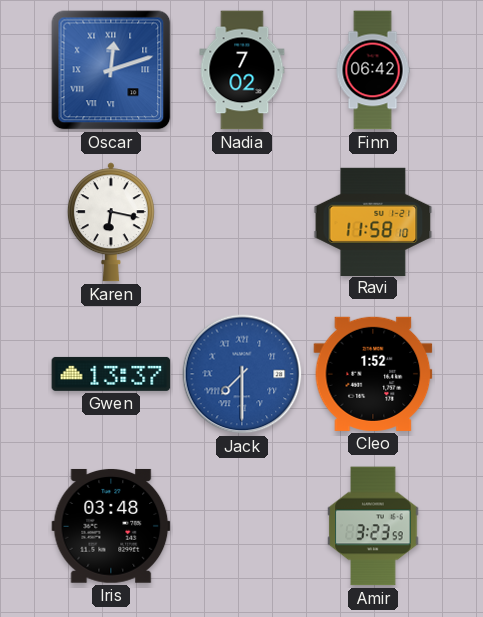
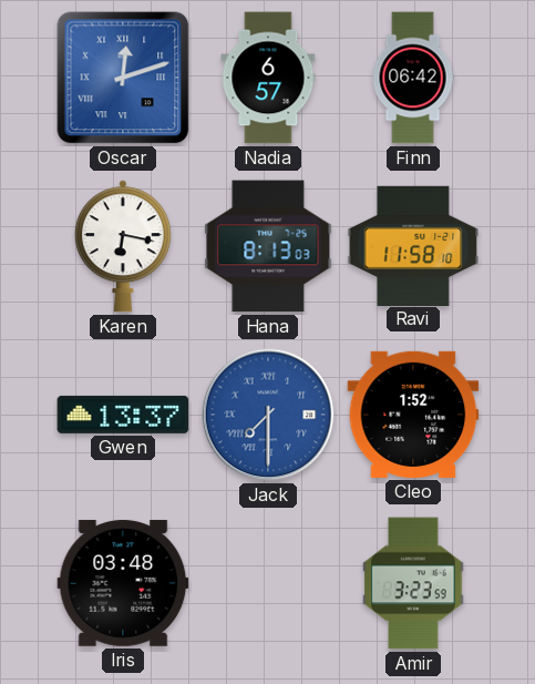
Nadia: 7:02 -> 6:57
Hana: none -> 8:13
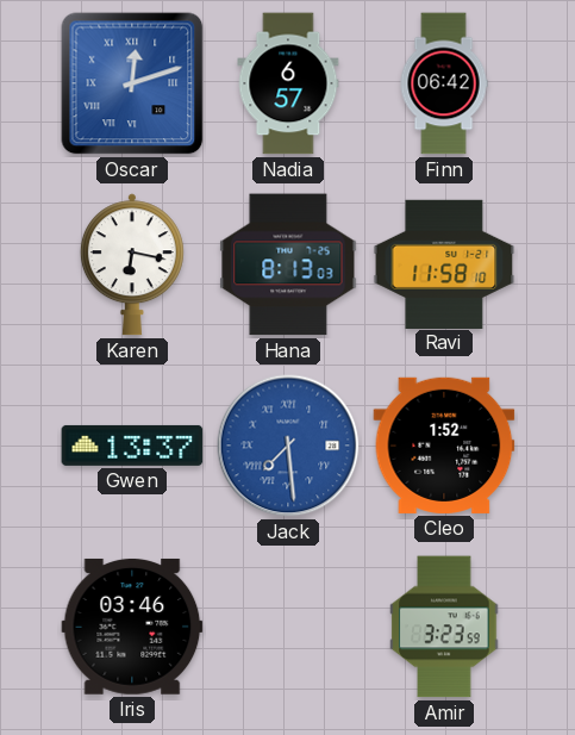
Jack: 7:30 -> 7:29
Iris: 03:48 -> 03:46
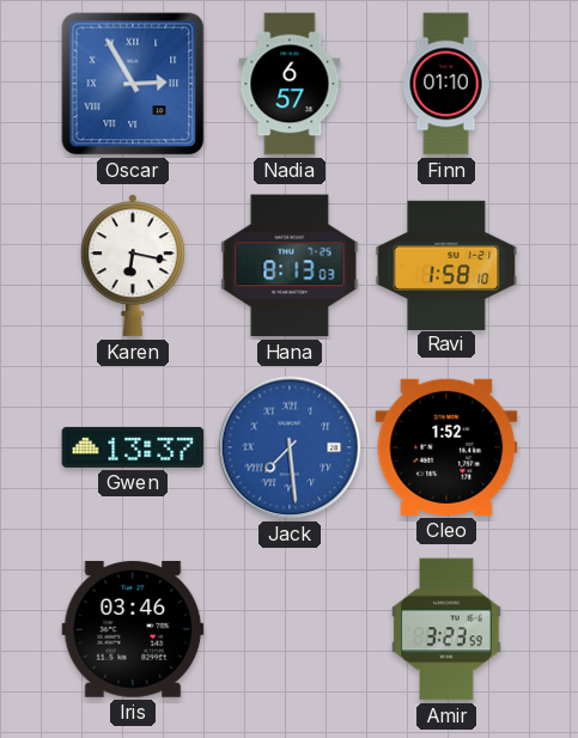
Oscar: 12:12 -> 2:55
Finn: 06:42 -> 01:10
Ravi: 11:58 -> 1:58
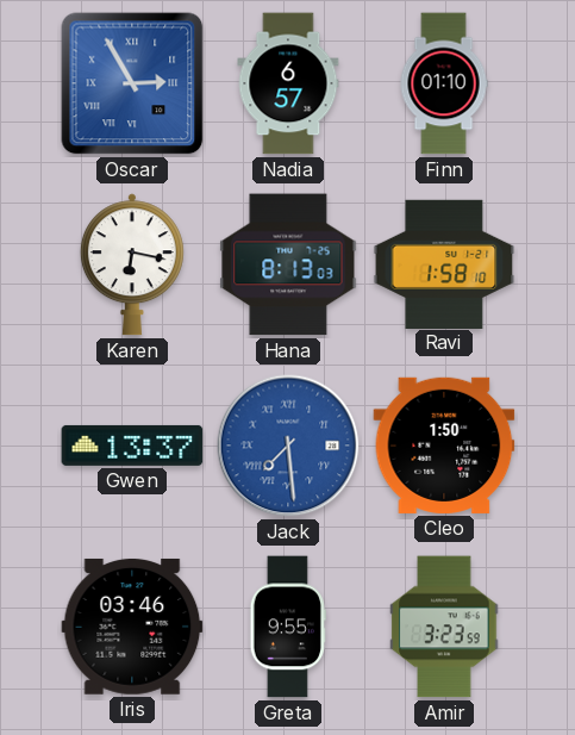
Cleo: 1:52 -> 1:50
Greta: none -> 9:55
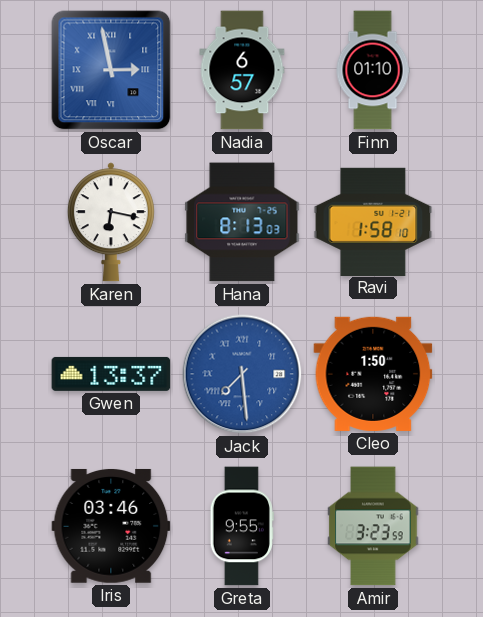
Oscar: 2:55 -> 2:58
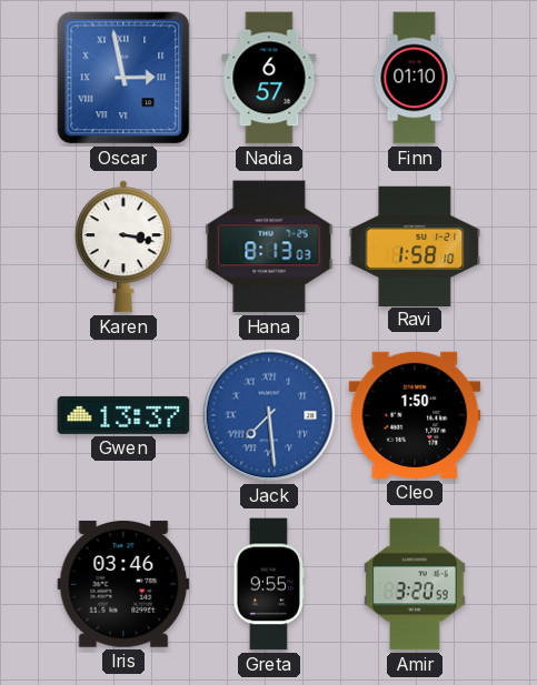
Karen: 6:17 -> 3:17
Amir: 3:23 -> 3:20
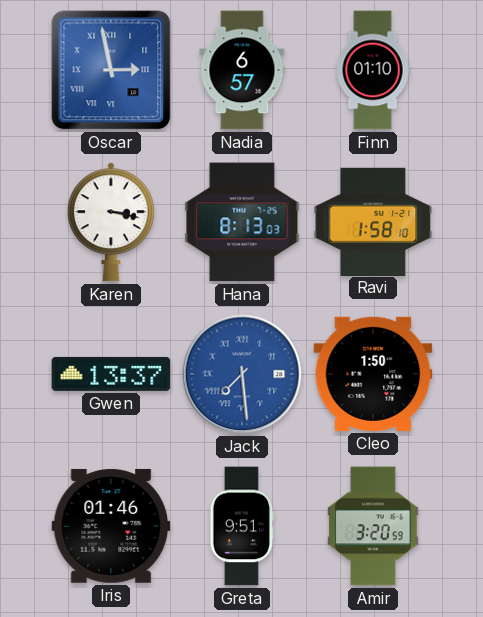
Iris: 03:46 -> 01:46
Greta: 9:55 -> 9:51
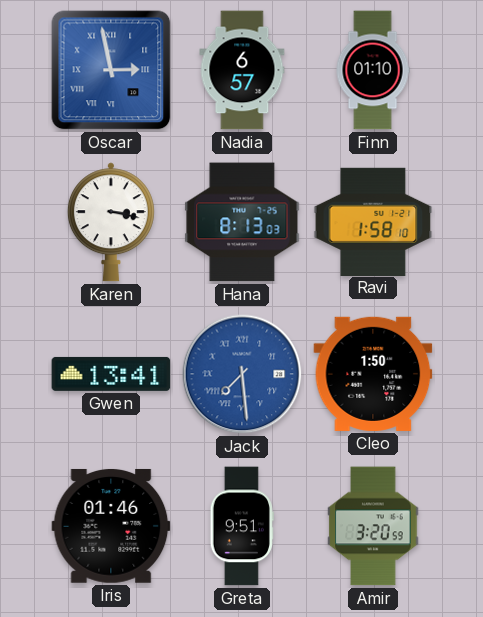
Gwen: 13:37 -> 13:41
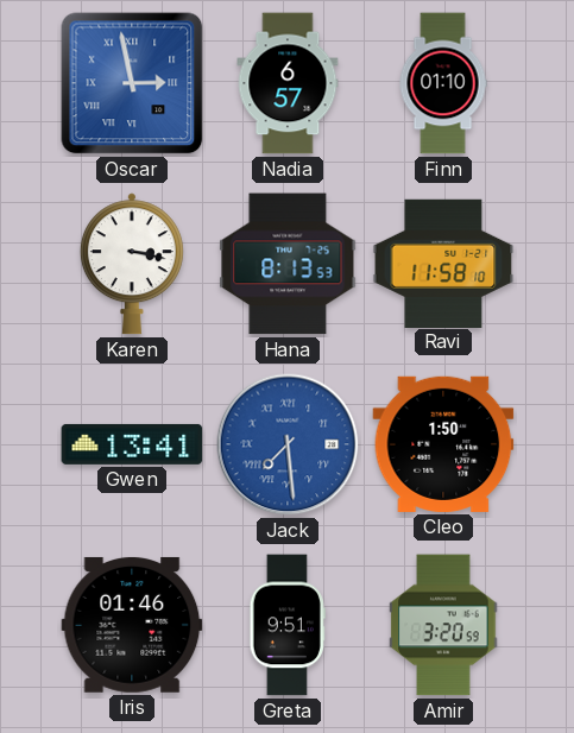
Hana: 8:13:03 -> 8:13:53
Ravi: 1:58 -> 11:58
